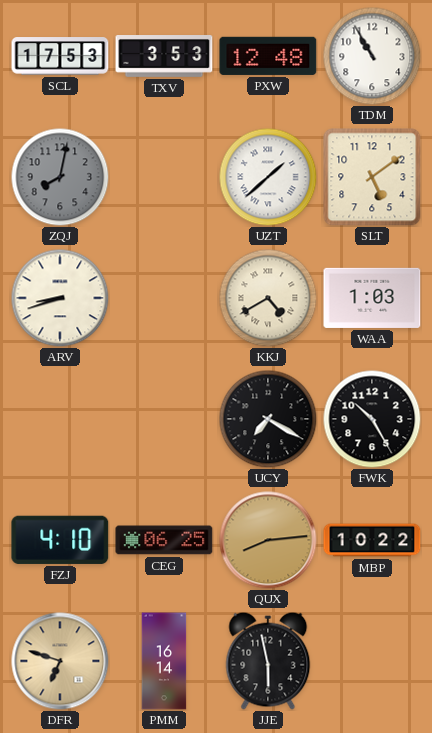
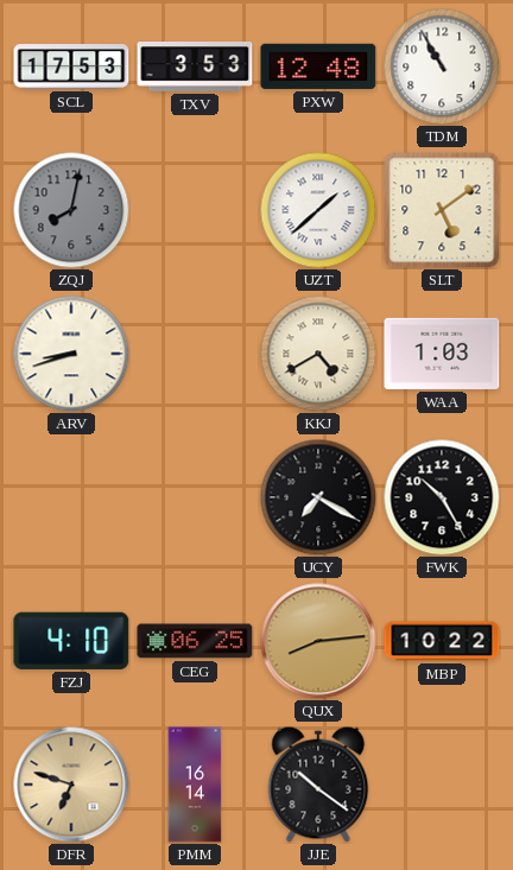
JJE: 5:58 -> 10:21
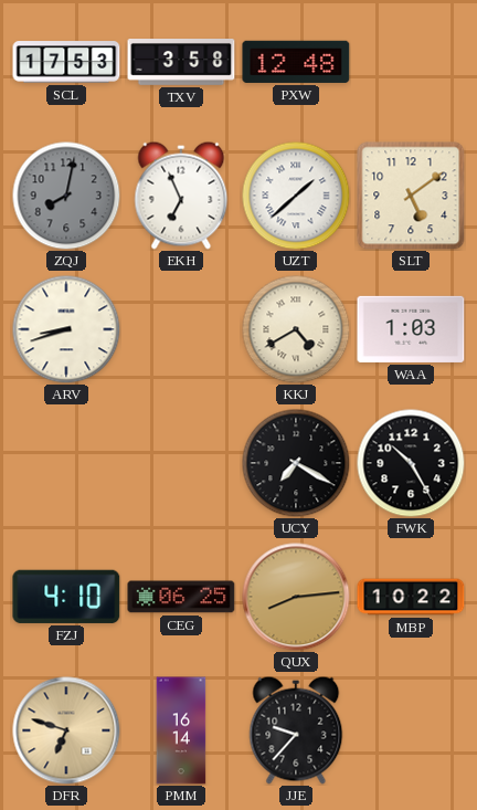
TXV: 3:53 -> 3:58
TDM: 10:55 -> none
EKH: none -> 6:56
JJE: 10:21 -> 9:37
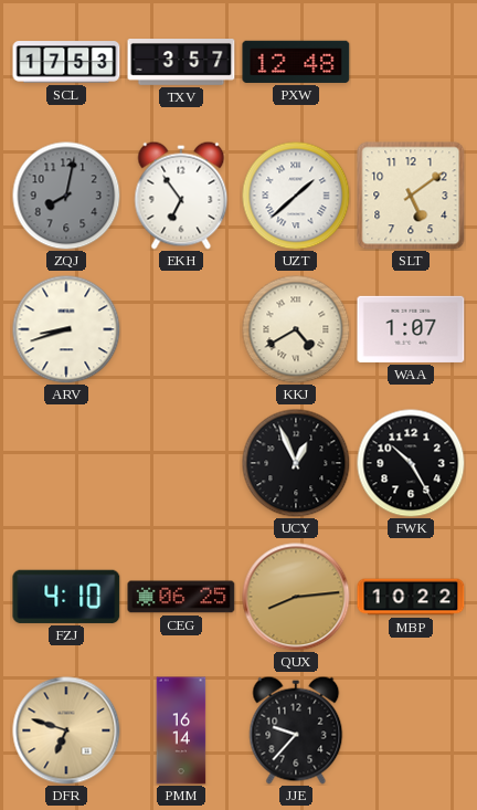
TXV: 3:58 -> 3:57
EKH: 6:56 -> 6:54
WAA: 1:03 -> 1:07
UCY: 7:20 -> 12:56
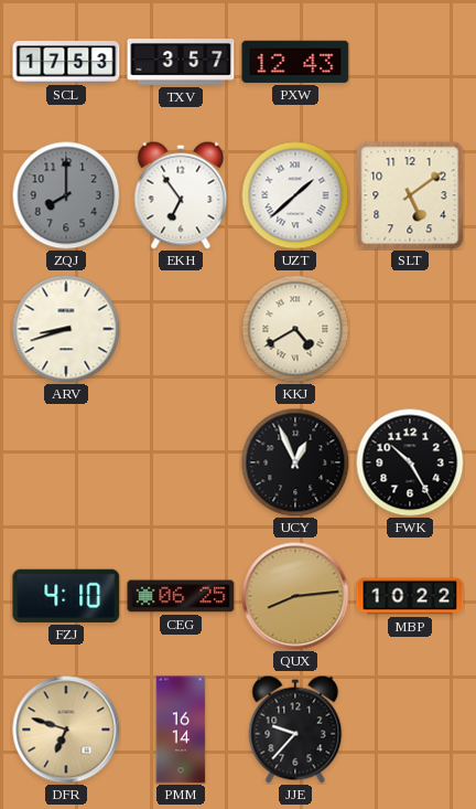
PXW: 12:48 -> 12:43
ZQJ: 8:02 -> 8:00
WAA: 1:07 -> none
